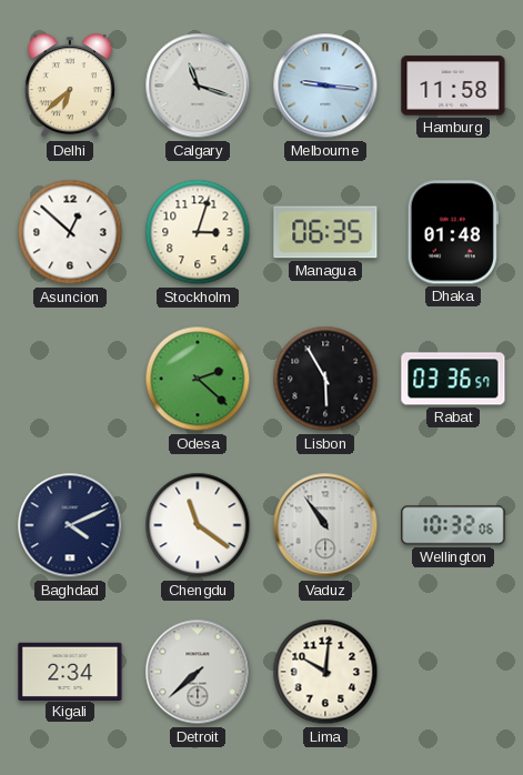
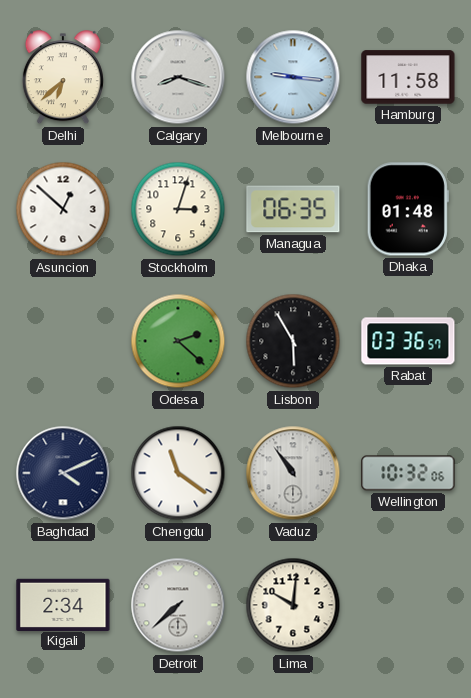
Calgary: 11:18 -> 8:18
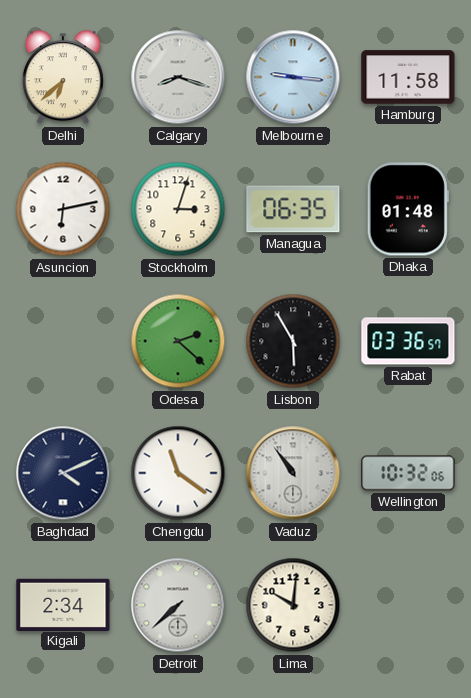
Asuncion: 12:52 -> 6:13
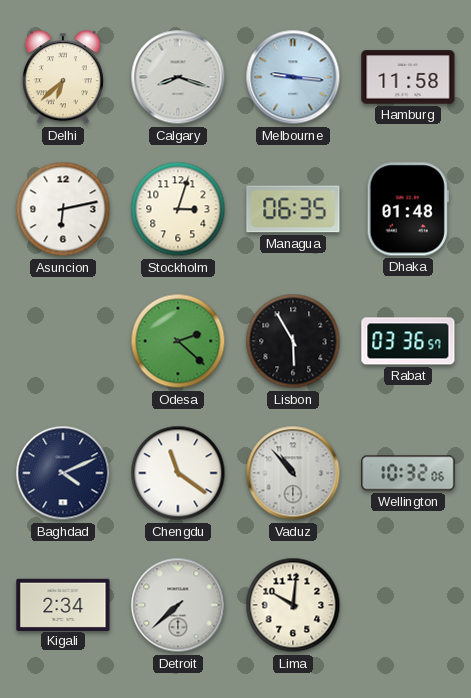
Vaduz: 10:54 -> 10:53
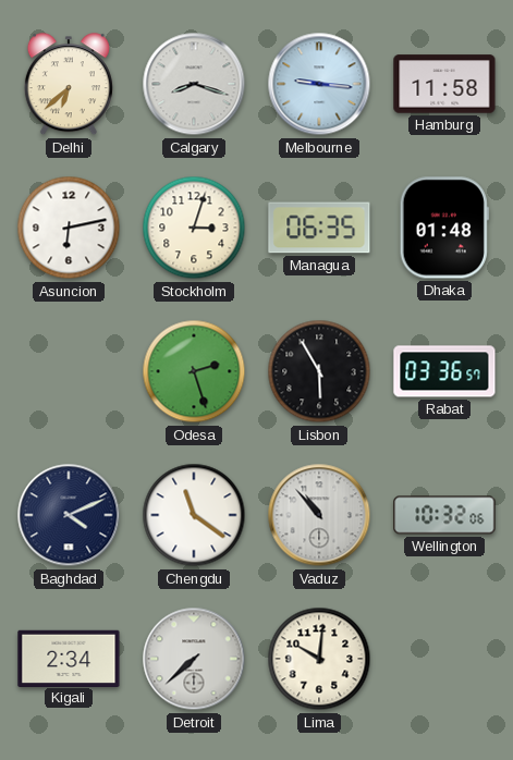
Odesa: 2:22 -> 2:27
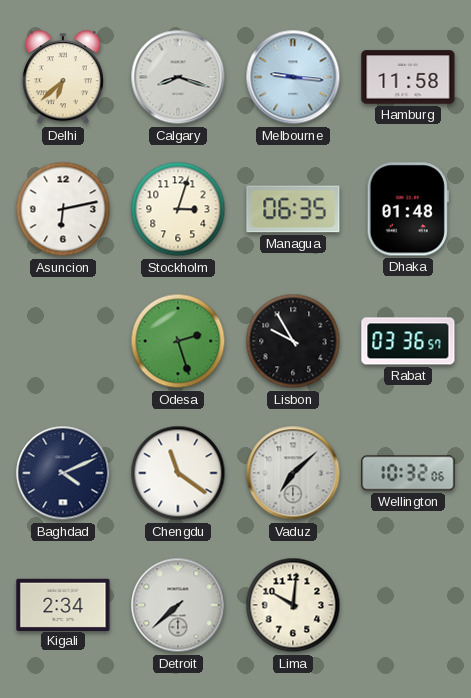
Lisbon: 5:55 -> 9:55
Vaduz: 10:53 -> 7:08
